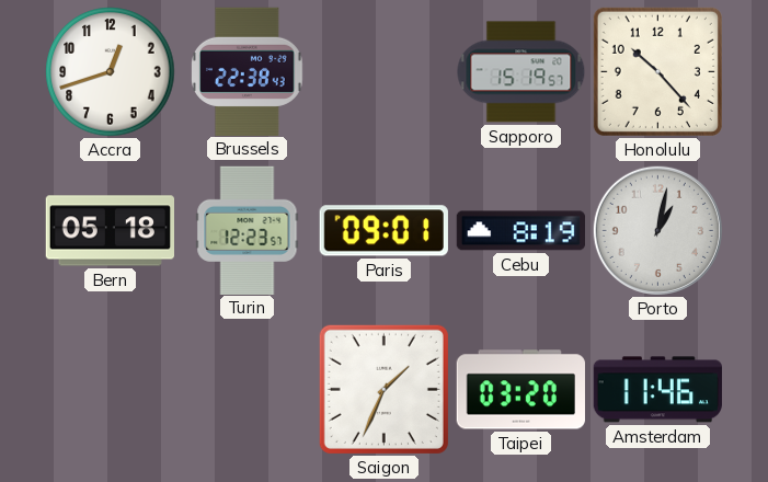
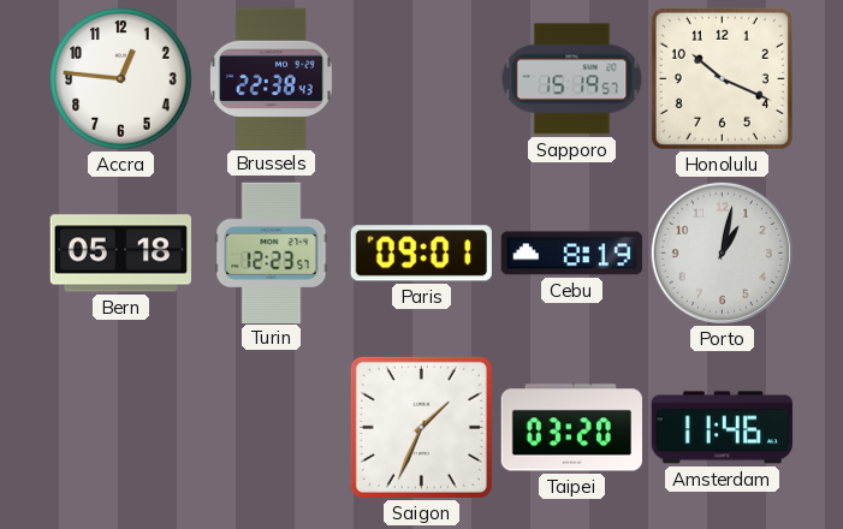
Accra: 12:42 -> 12:46
Honolulu: 10:23 -> 10:19
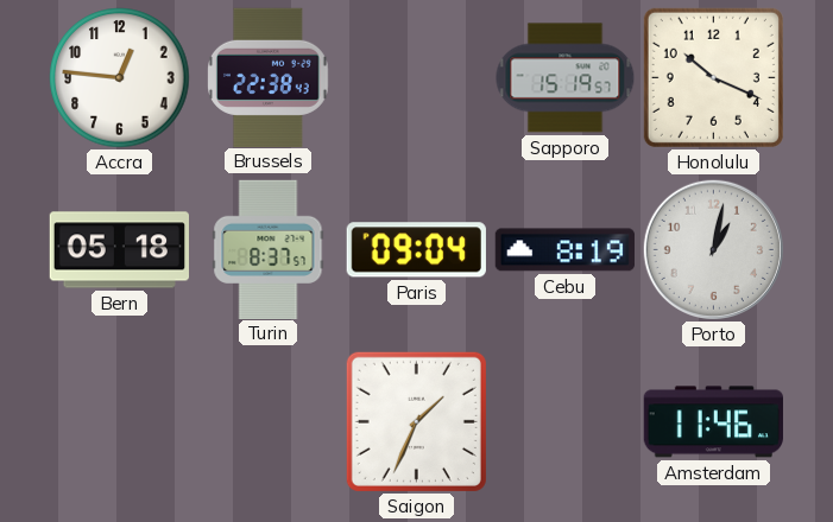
Turin: 12:23 -> 8:37
Paris: 09:01 -> 09:04
Taipei: 03:20 -> none
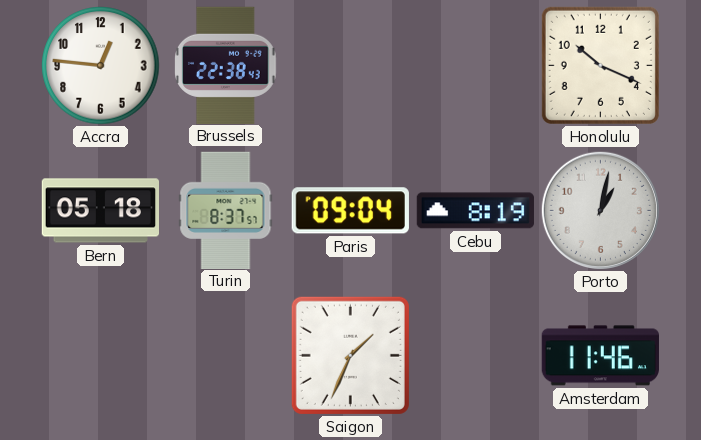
Sapporo: 15:19 -> none
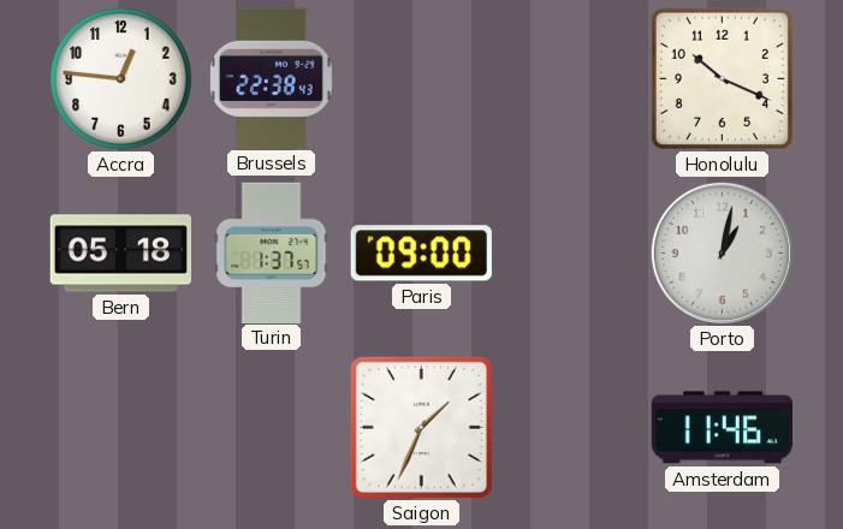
Turin: 8:37 -> 1:37
Paris: 09:04 -> 09:00
Cebu: 8:19 -> none
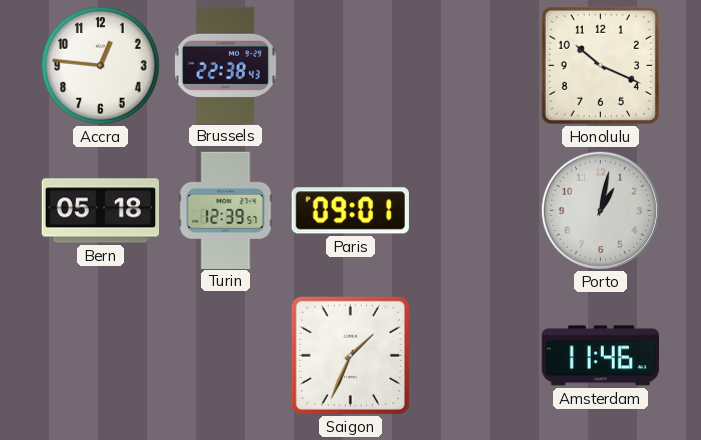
Turin: 1:37 -> 12:39
Paris: 09:00 -> 09:01
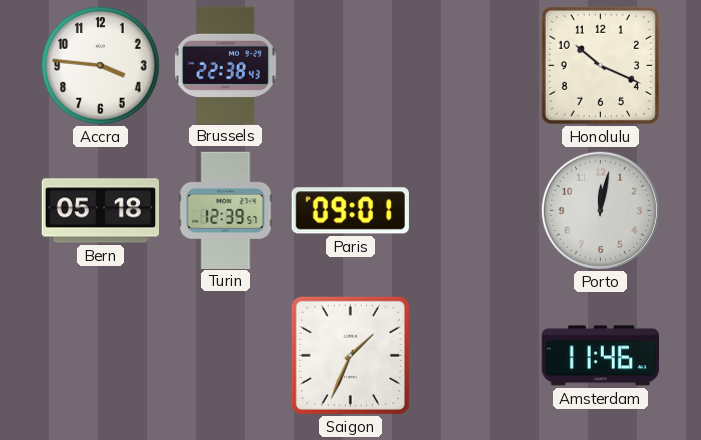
Accra: 12:46 -> 3:46
Porto: 1:02 -> 12:02
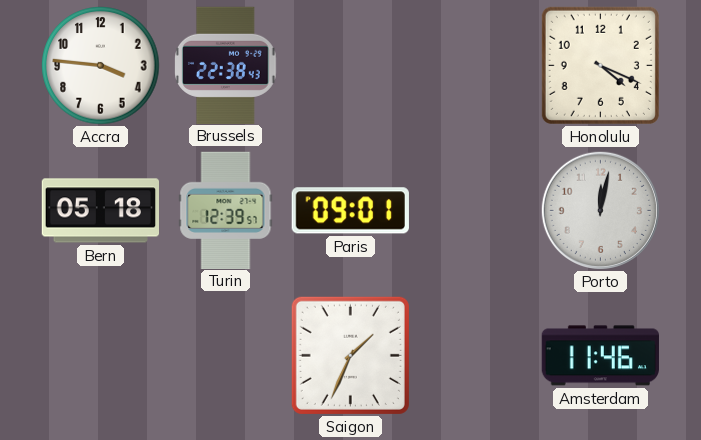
Honolulu: 10:19 -> 4:19
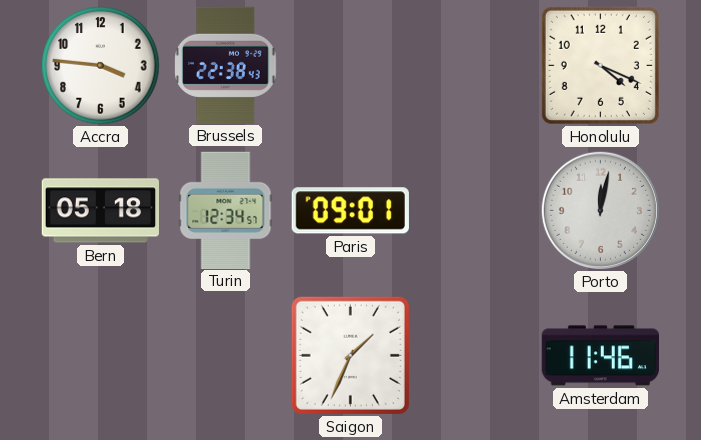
Turin: 12:39 -> 12:34
